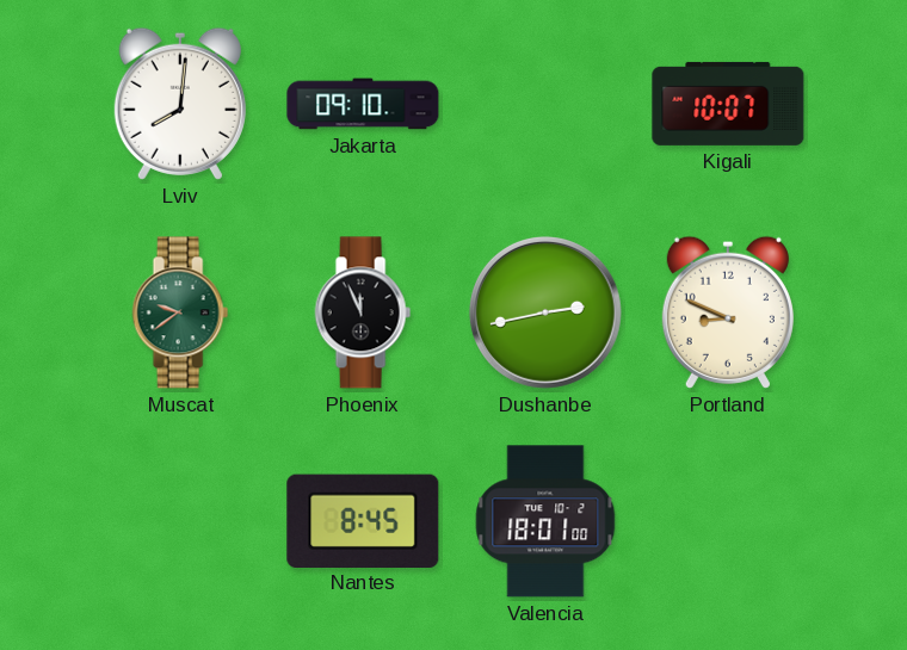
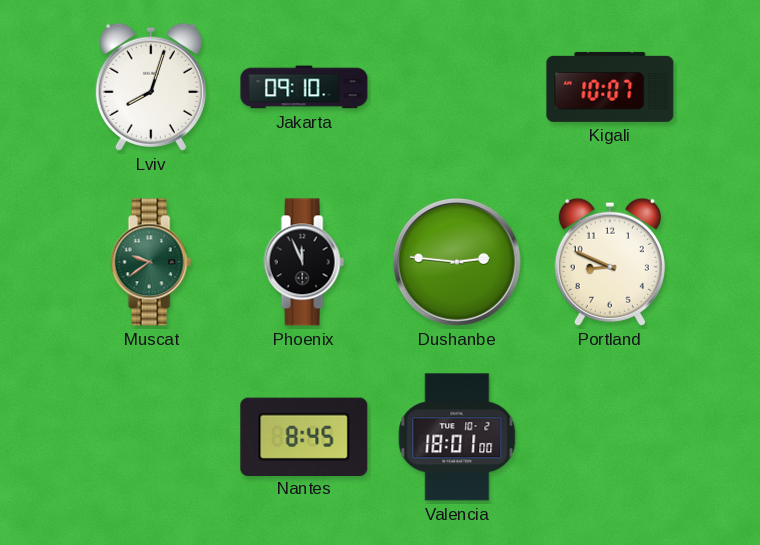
Lviv: 8:01 -> 8:03
Dushanbe: 2:43 -> 2:46
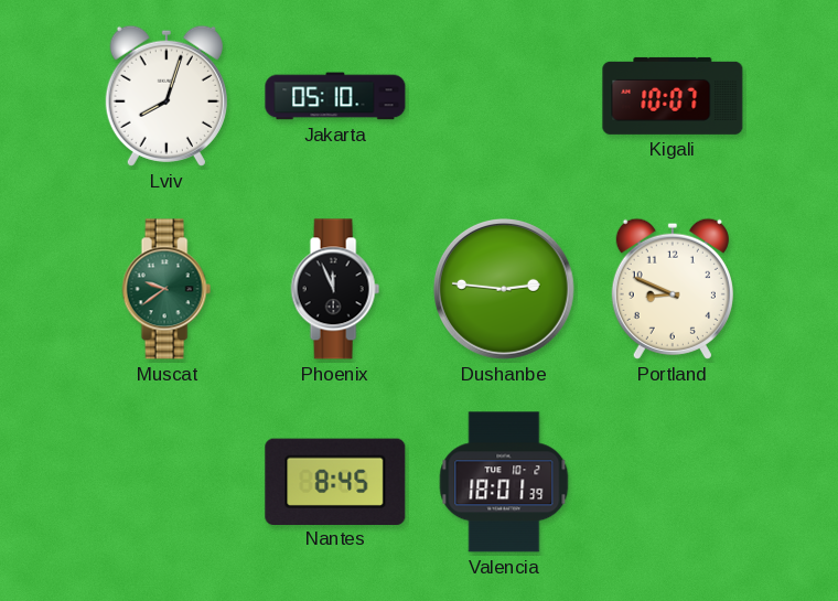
Jakarta: 09:10 -> 05:10
Valencia: 18:01:00 -> 18:01:39
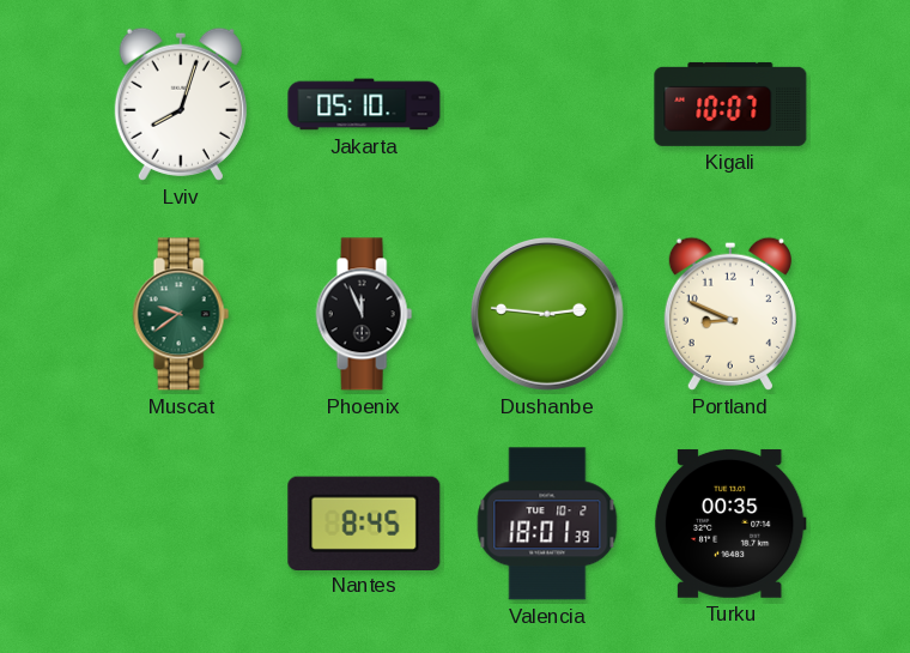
Turku: none -> 00:35
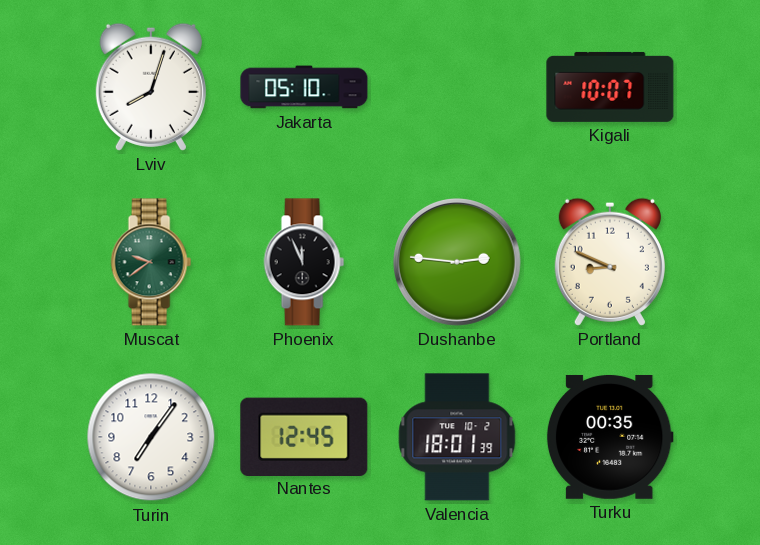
Turin: none -> 7:06
Nantes: 8:45 -> 12:45
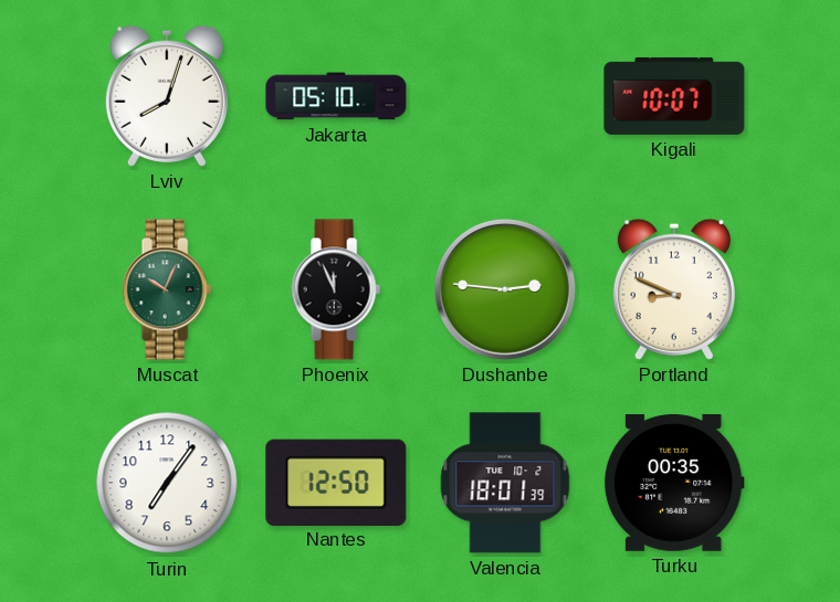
Muscat: 9:39 -> 10:04
Nantes: 12:45 -> 12:50
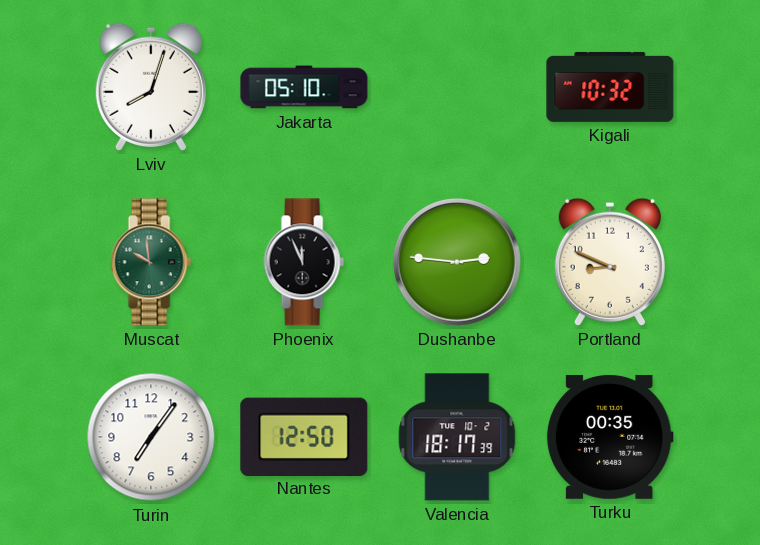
Kigali: 10:07 -> 10:32
Muscat: 10:04 -> 9:59
Valencia: 18:01 -> 18:17
